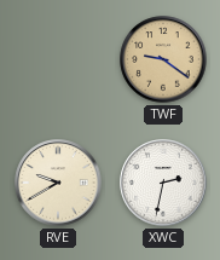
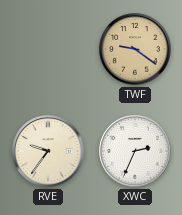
RVE: 9:40 -> 9:36
XWC: 2:32 -> 2:34
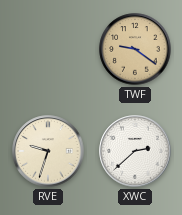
RVE: 9:36 -> 9:33
XWC: 2:34 -> 2:38
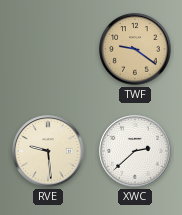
RVE: 9:33 -> 9:29
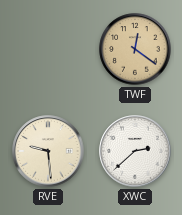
TWF: 9:21 -> 12:21
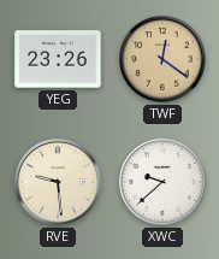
YEG: none -> 23:26
XWC: 2:38 -> 9:38
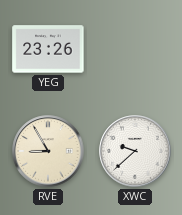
TWF: 12:21 -> none
RVE: 9:29 -> 8:55
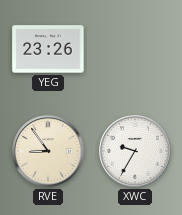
RVE: 8:55 -> 8:54
XWC: 9:38 -> 9:35
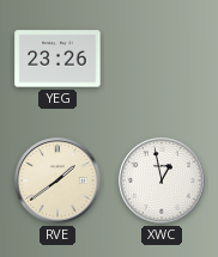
RVE: 8:54 -> 1:39
XWC: 9:35 -> 12:58
